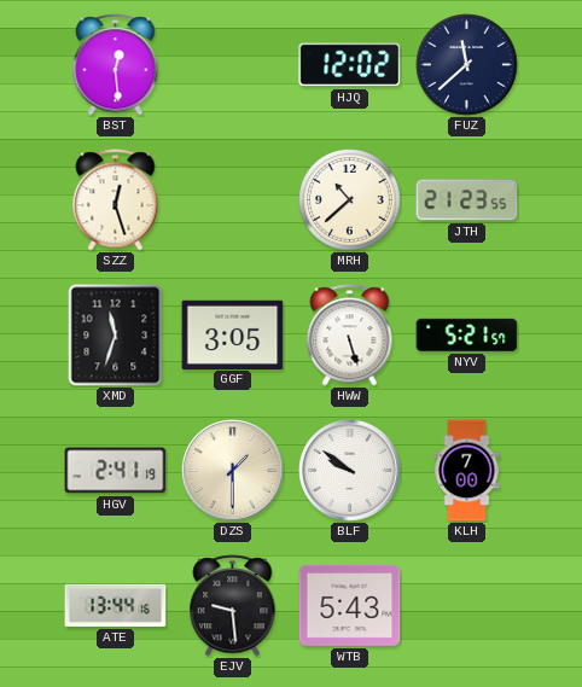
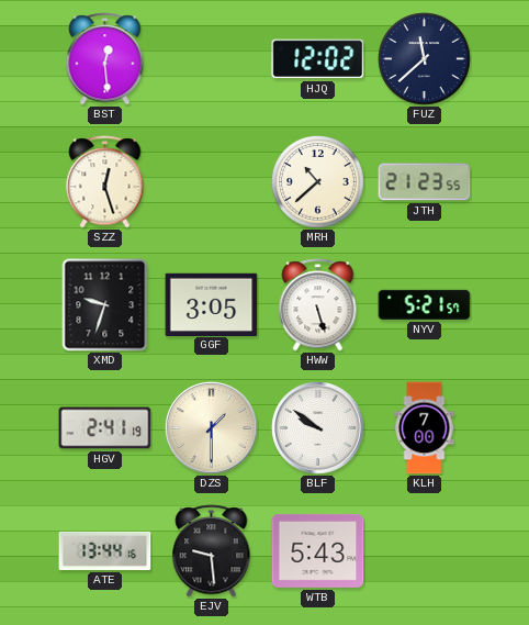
XMD: 11:33 -> 9:33
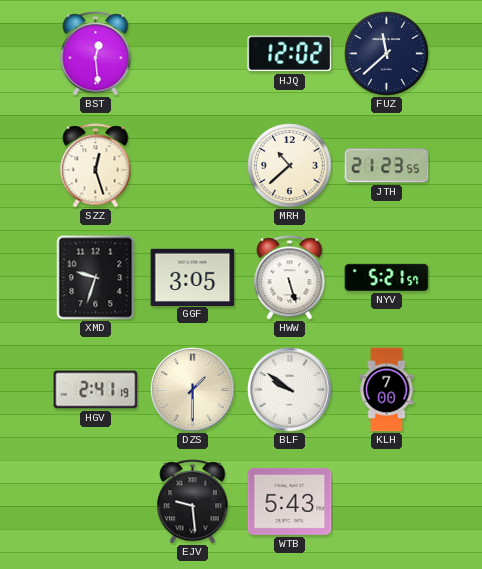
ATE: 13:44 -> none
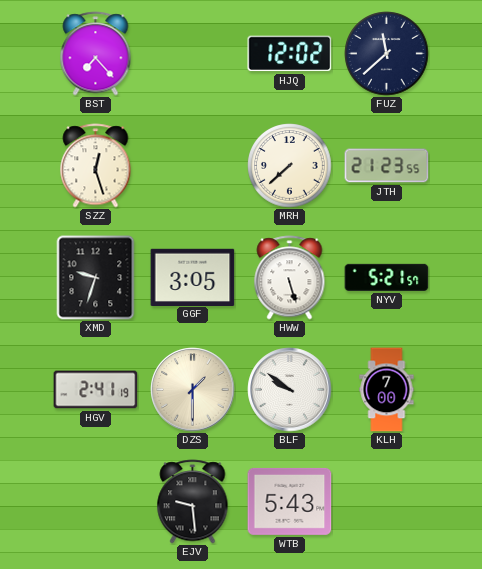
BST: 12:29 -> 7:23
MRH: 10:38 -> 7:38
